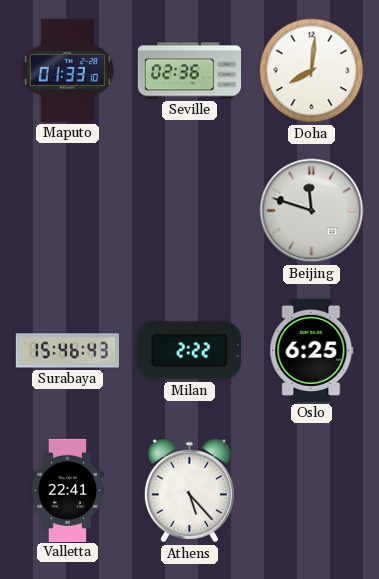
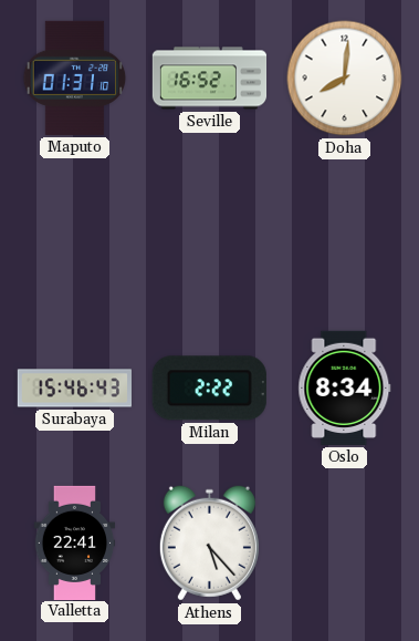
Maputo: 01:33 -> 01:31
Seville: 02:36 -> 16:52
Beijing: 11:48 -> none
Oslo: 6:25 -> 8:34
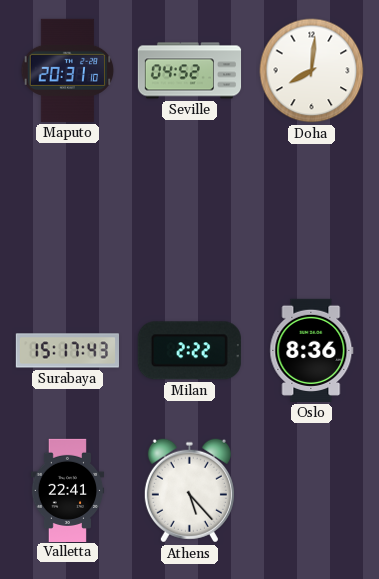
Maputo: 01:31 -> 20:31
Seville: 16:52 -> 04:52
Surabaya: 15:46 -> 15:17
Oslo: 8:34 -> 8:36
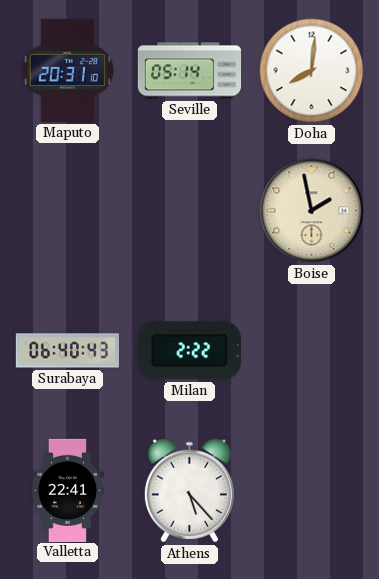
Seville: 04:52 -> 05:14
Boise: none -> 1:58
Surabaya: 15:17 -> 06:40
Oslo: 8:36 -> none
